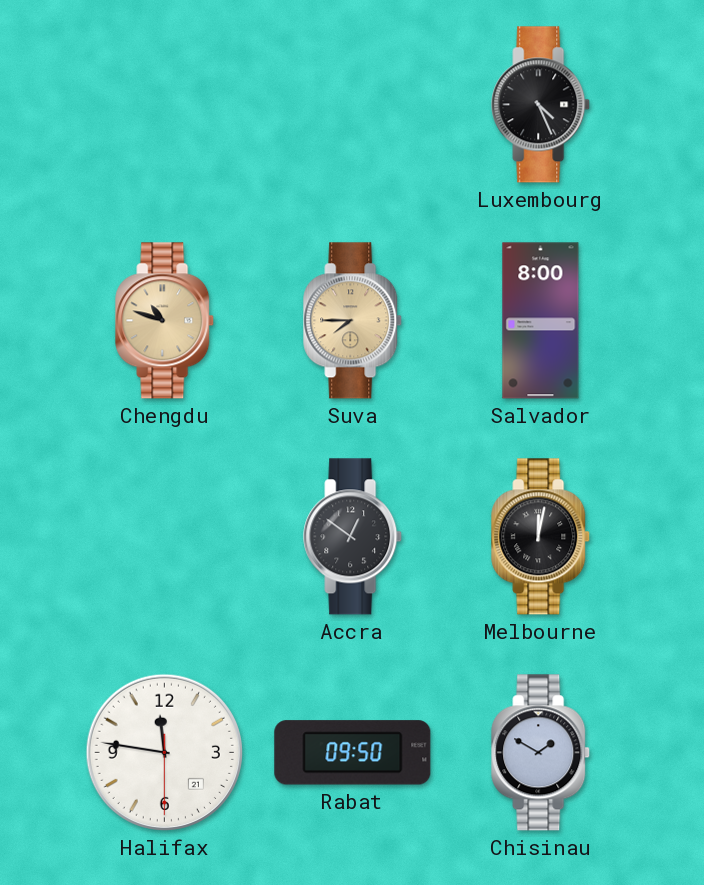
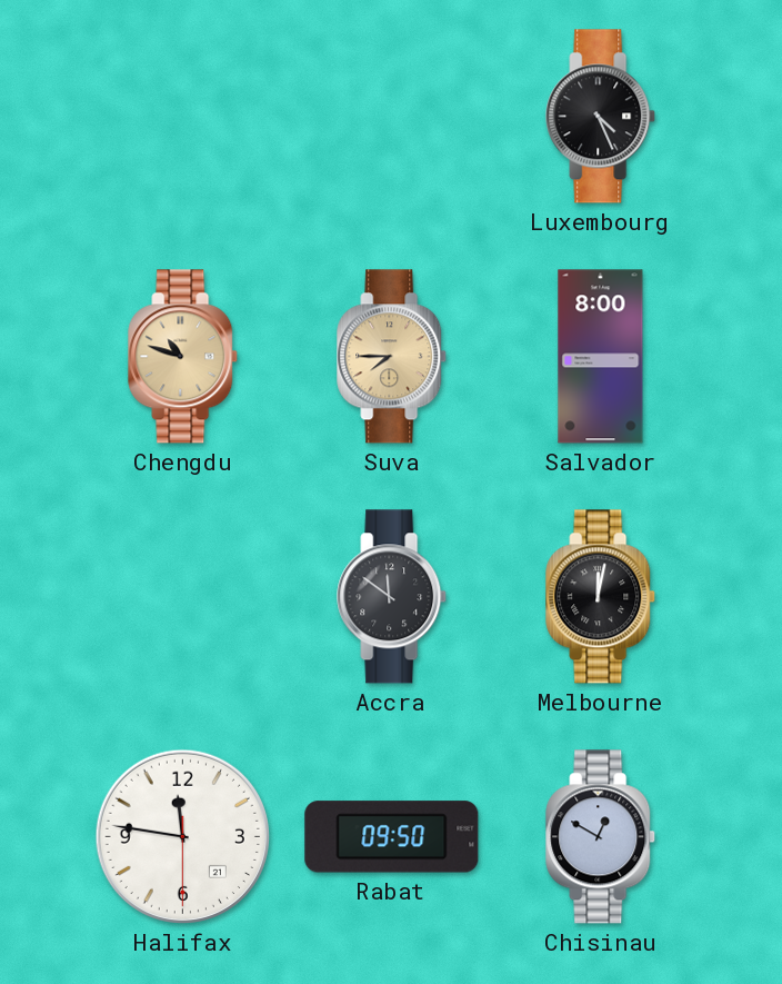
Accra: 12:51 -> 11:51
Chisinau: 1:50 -> 12:50
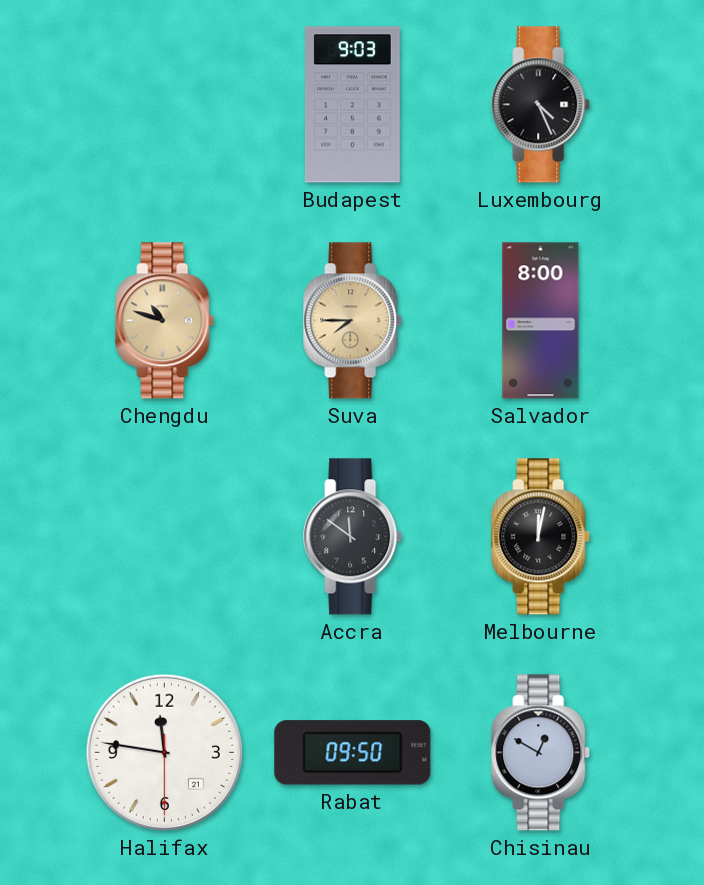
Budapest: none -> 9:03
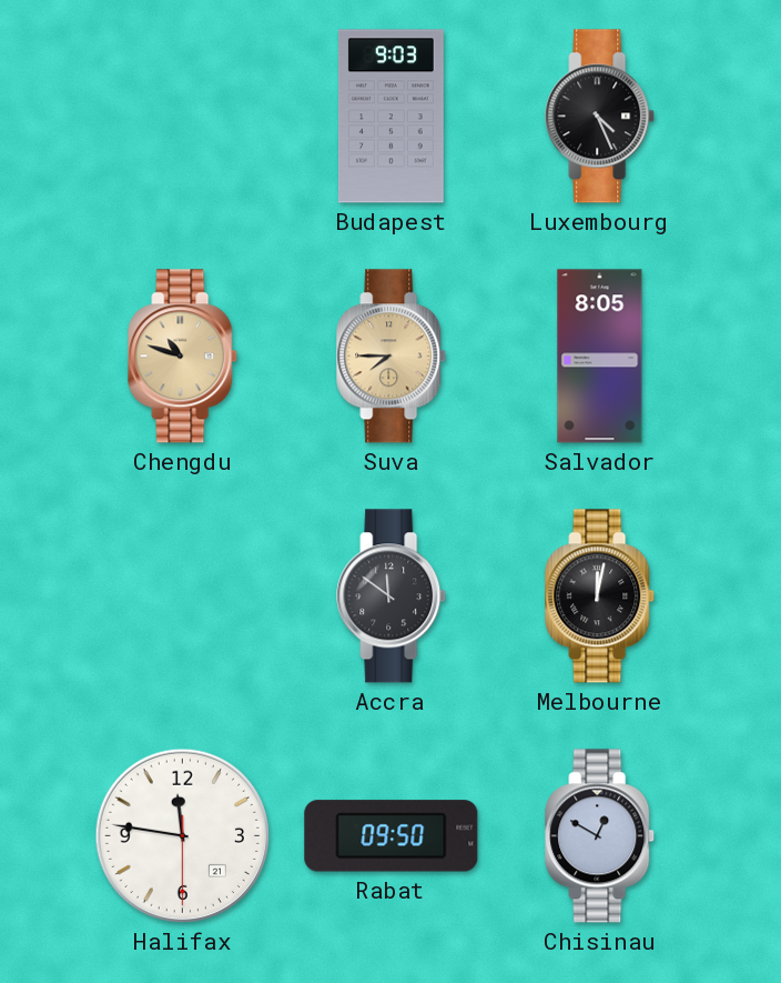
Salvador: 8:00 -> 8:05
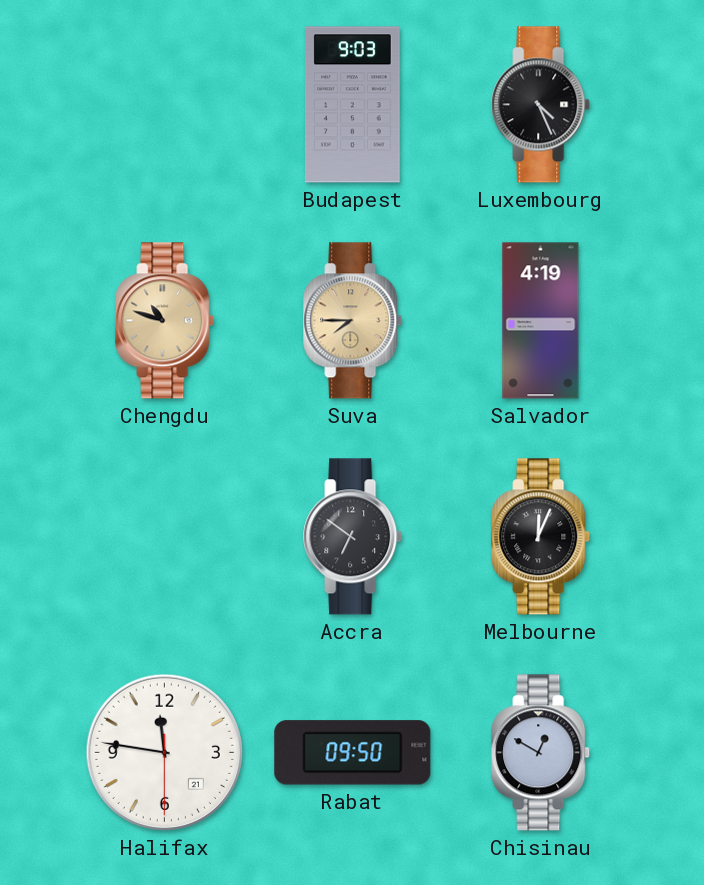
Salvador: 8:05 -> 4:19
Accra: 11:51 -> 6:51
Melbourne: 12:02 -> 12:04
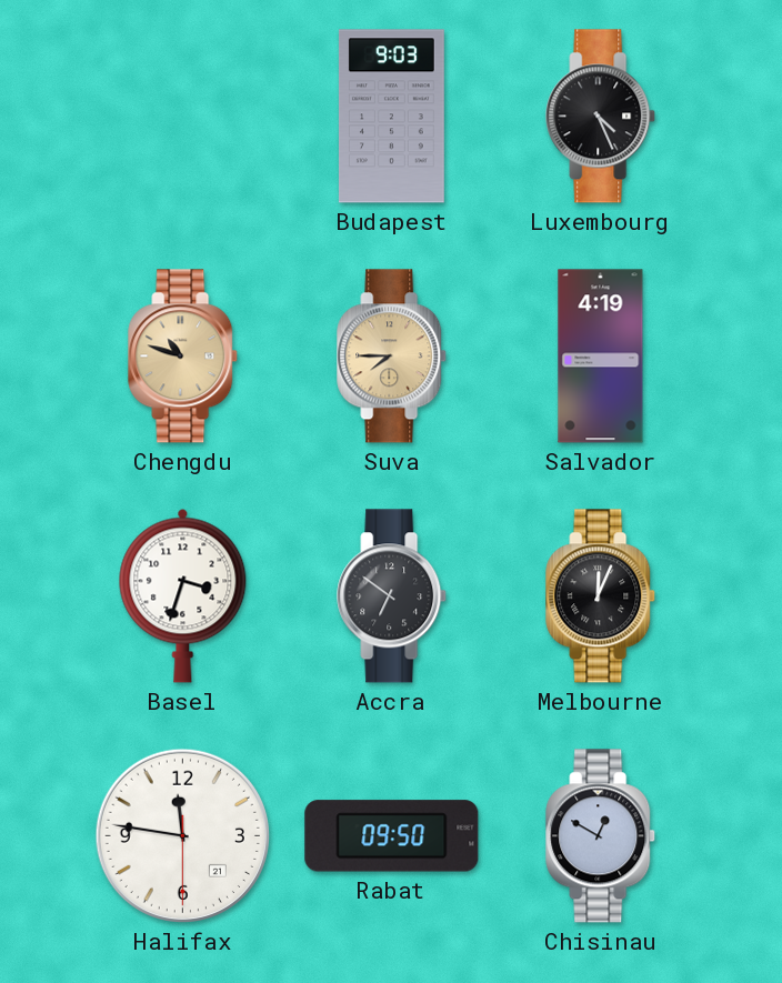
Basel: none -> 3:33
